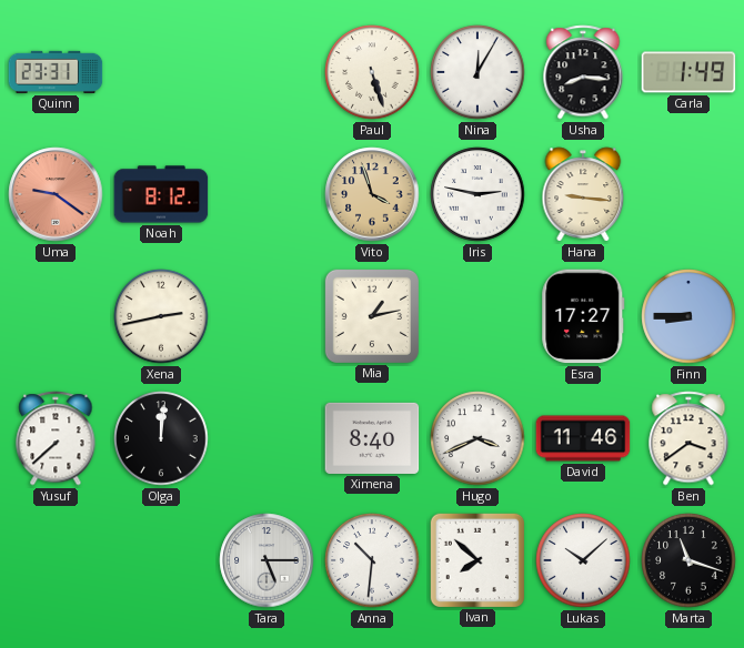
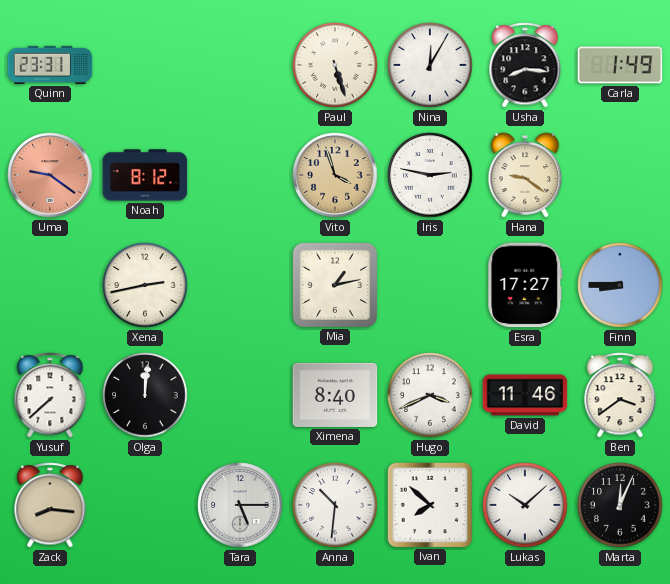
Hana: 9:16 -> 9:21
Zack: none -> 8:16
Marta: 11:18 -> 12:04
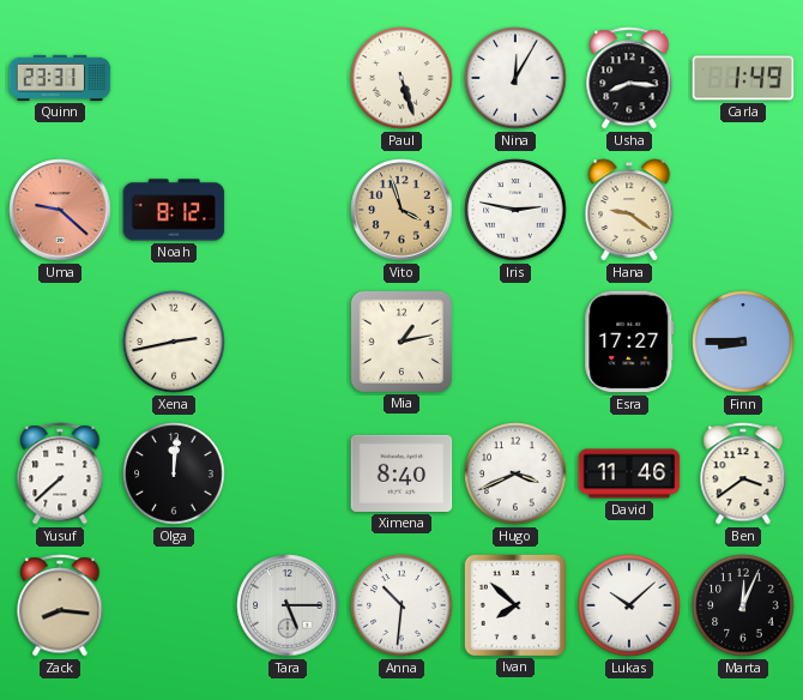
Uma: 9:21 -> 9:22
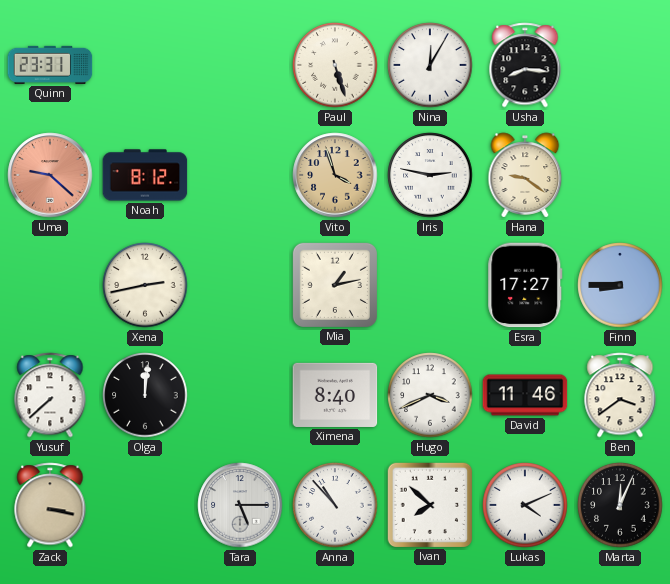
Carla: 1:49 -> none
Zack: 8:16 -> 3:17
Anna: 10:31 -> 10:53
Lukas: 10:08 -> 4:11
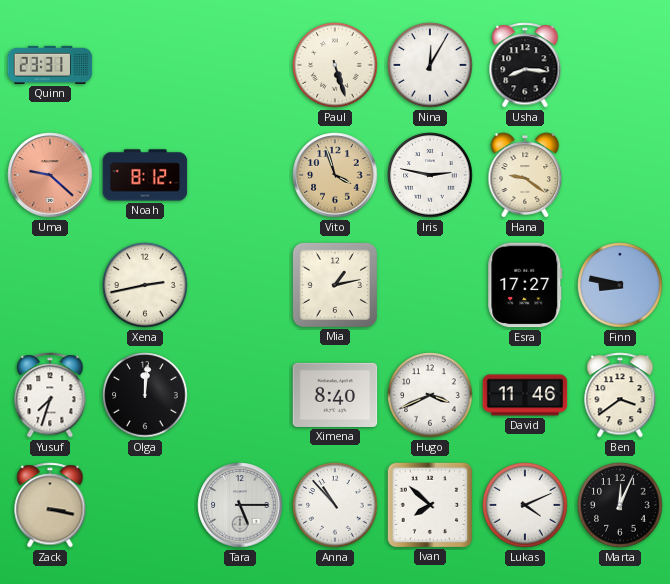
Finn: 8:45 -> 8:47
Yusuf: 7:38 -> 7:33
